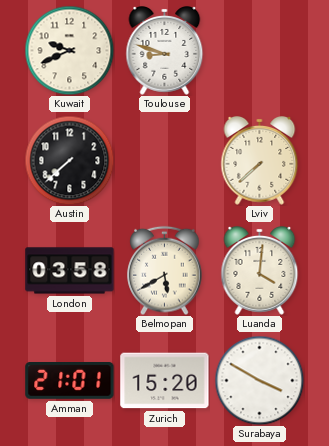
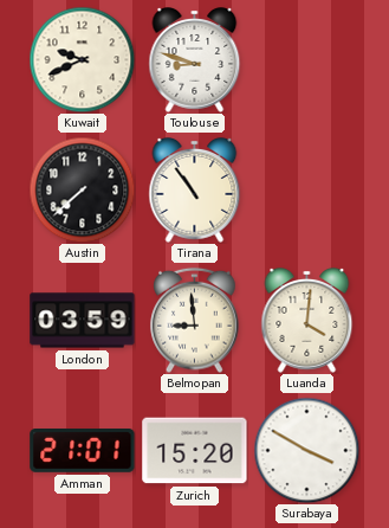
Tirana: none -> 10:54
Lviv: 7:38 -> none
London: 03:58 -> 03:59
Belmopan: 5:40 -> 8:59
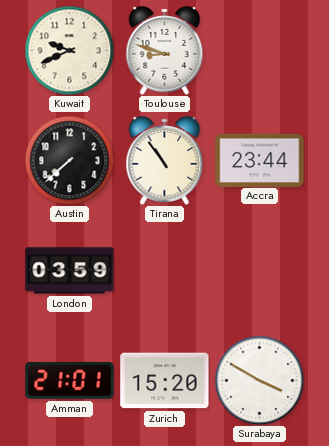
Accra: none -> 23:44
Belmopan: 8:59 -> none
Luanda: 4:01 -> none
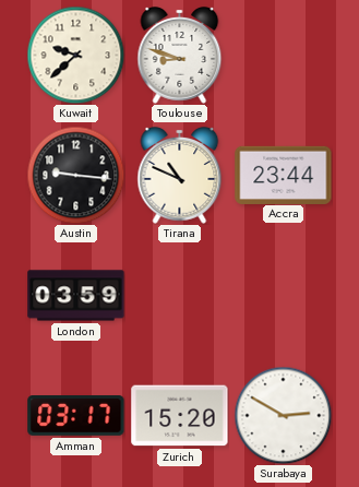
Kuwait: 9:41 -> 9:38
Austin: 7:38 -> 9:16
Tirana: 10:54 -> 10:49
Amman: 21:01 -> 03:17
Surabaya: 3:50 -> 2:50
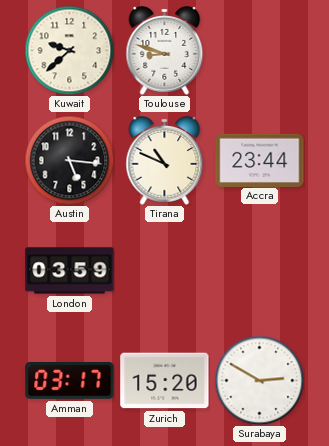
Austin: 9:16 -> 5:16
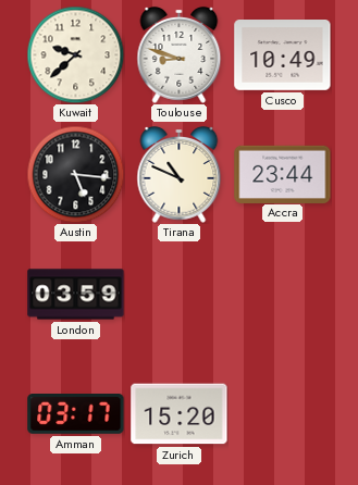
Cusco: none -> 10:49
Surabaya: 2:50 -> none
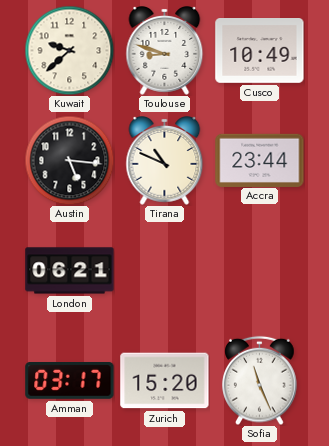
London: 03:59 -> 06:21
Sofia: none -> 11:26
